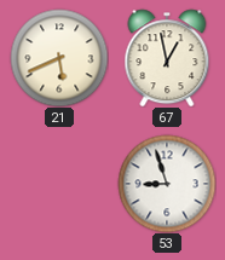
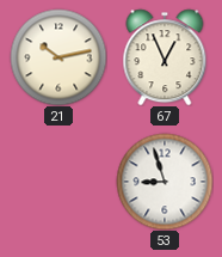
21: 5:41 -> 10:13
67: 12:58 -> 12:56
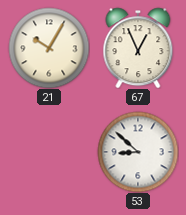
21: 10:13 -> 10:05
53: 8:57 -> 8:52
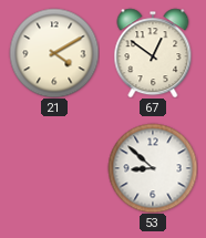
21: 10:05 -> 4:10
67: 12:56 -> 12:51
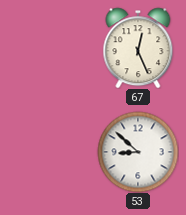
21: 4:10 -> none
67: 12:51 -> 12:26
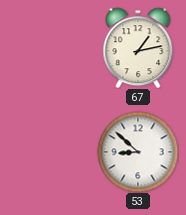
67: 12:26 -> 1:13
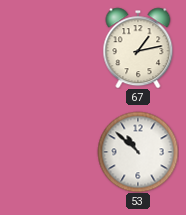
53: 8:52 -> 10:52
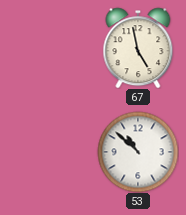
67: 1:13 -> 4:58
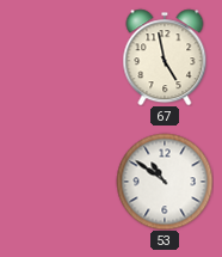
53: 10:52 -> 10:51
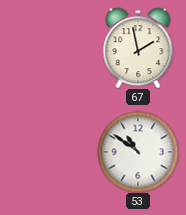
67: 4:58 -> 1:58
